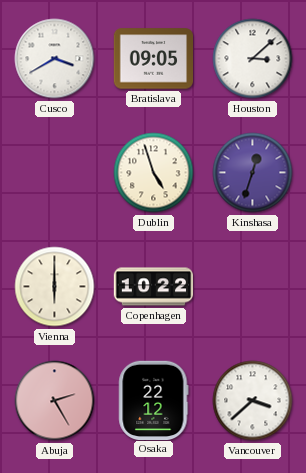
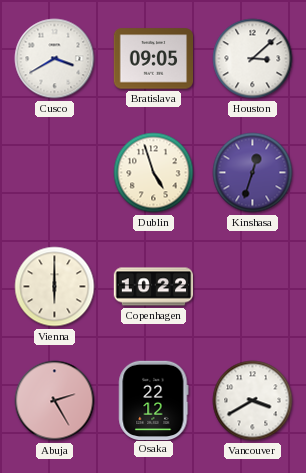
Vancouver: 3:38 -> 3:40
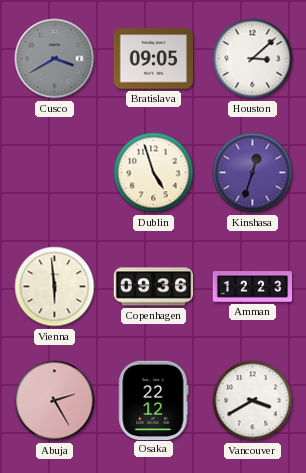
Cusco dial: white -> grey
Vienna: 6:00 -> 5:59
Copenhagen: 10:22 -> 09:36
Amman: none -> 12:23
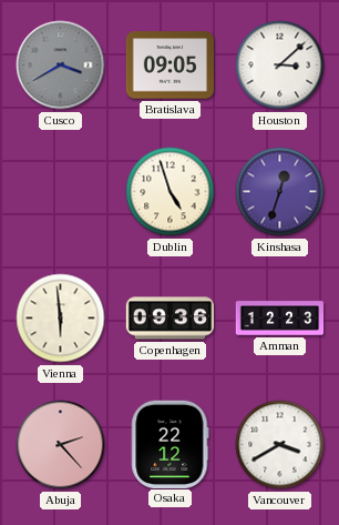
Abuja: 2:25 -> 2:23
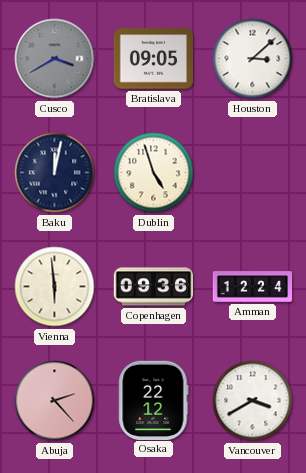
Baku: none -> 12:02
Kinshasa: 12:33 -> none
Amman: 12:23 -> 12:24
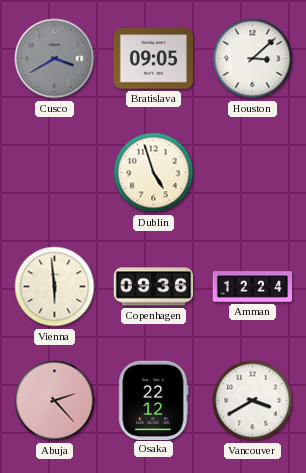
Baku: 12:02 -> none
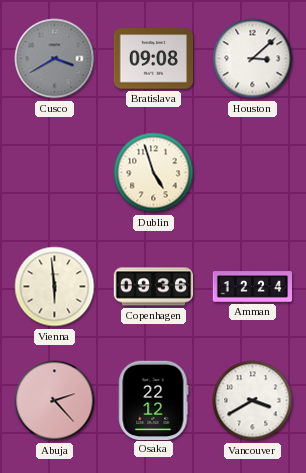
Bratislava: 09:05 -> 09:08
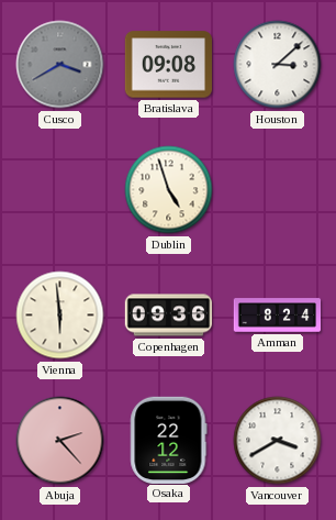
Amman: 12:24 -> 8:24
